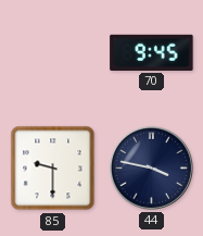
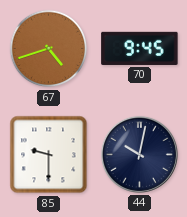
67: none -> 4:42
44: 3:47 -> 10:02
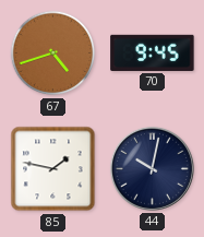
85: 9:30 -> 1:47
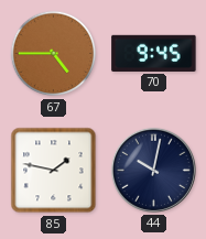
67: 4:42 -> 4:45
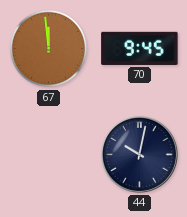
67: 4:45 -> 11:59
85: 1:47 -> none
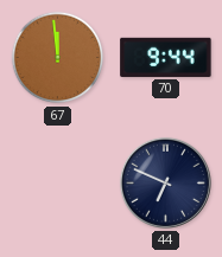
70: 9:45 -> 9:44
44: 10:02 -> 6:49
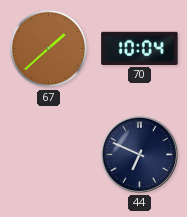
67: 11:59 -> 1:38
70: 9:44 -> 10:04
